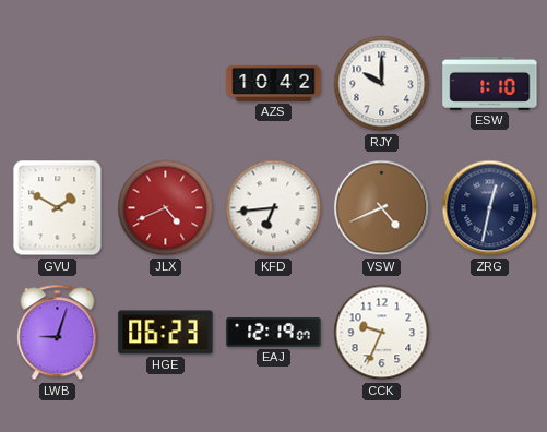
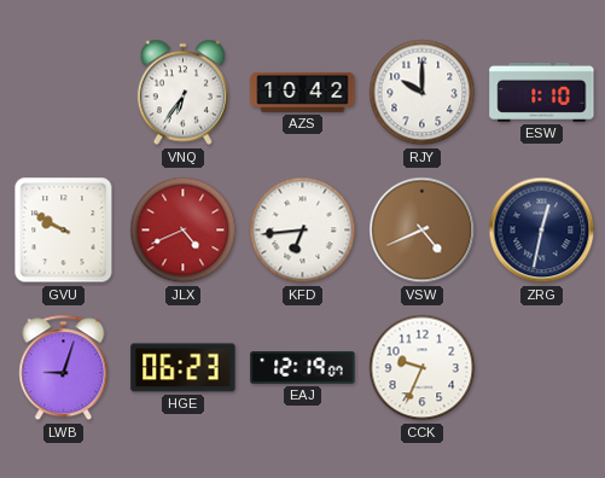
VNQ: none -> 6:36
GVU: 1:50 -> 9:50
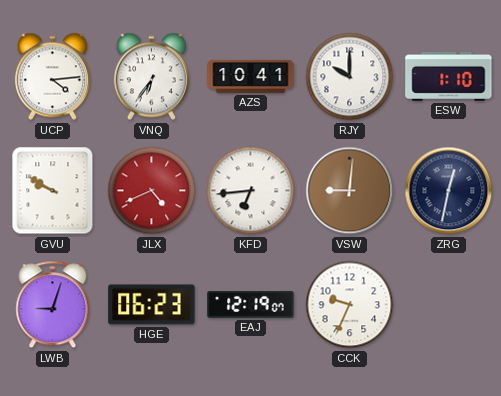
UCP: none -> 4:14
AZS: 10:42 -> 10:41
VSW: 4:41 -> 9:01
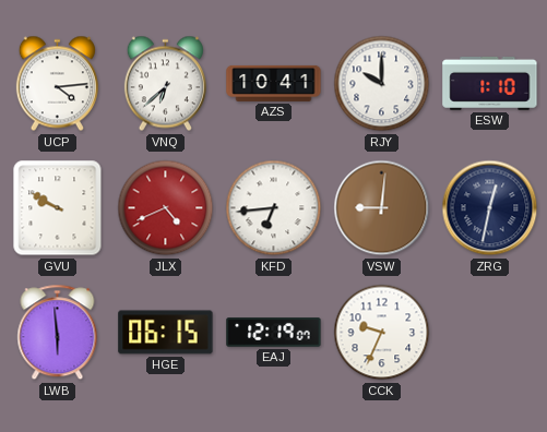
VNQ: 6:36 -> 6:38
LWB: 9:03 -> 5:59
HGE: 06:23 -> 06:15
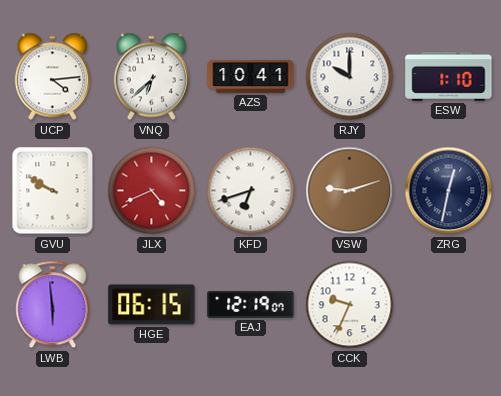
KFD: 6:44 -> 6:42
VSW: 9:01 -> 9:12
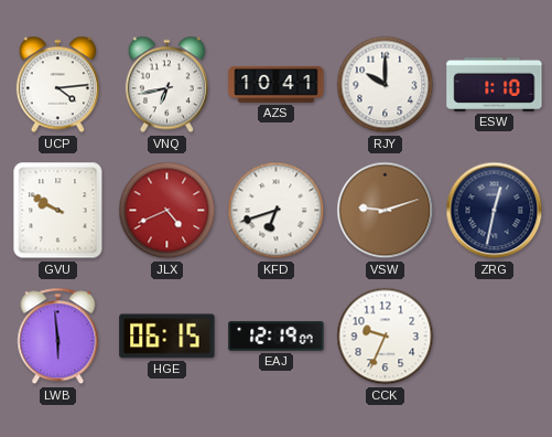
VNQ: 6:38 -> 6:43
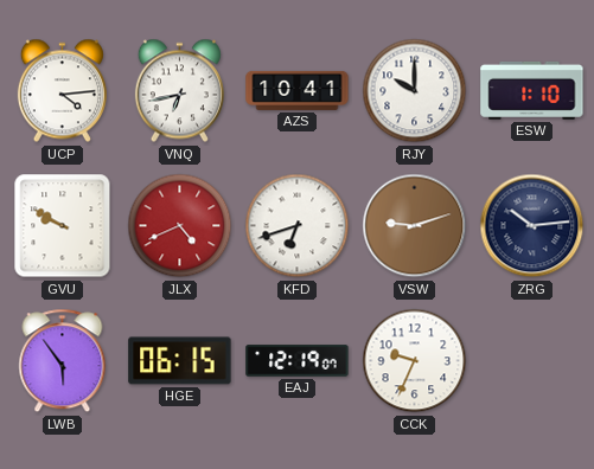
ZRG: 12:32 -> 10:14
LWB: 5:59 -> 5:54
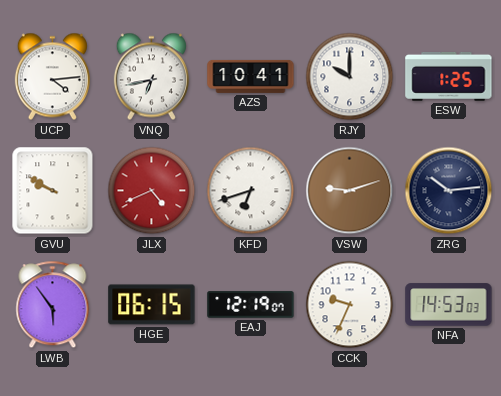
ESW: 1:10 -> 1:25
NFA: none -> 14:53
